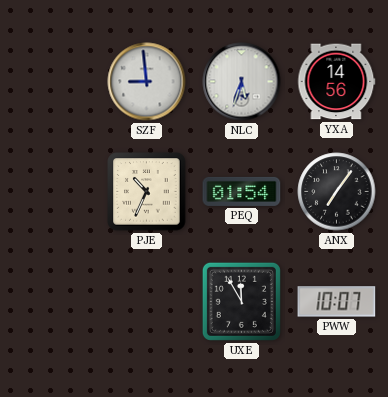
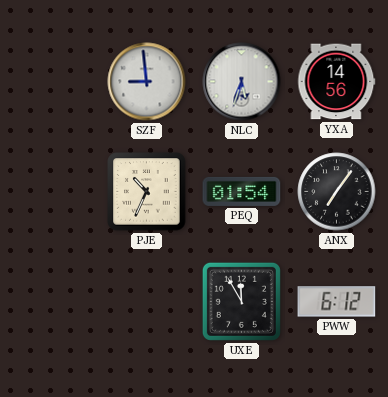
PWW: 10:07 -> 6:12
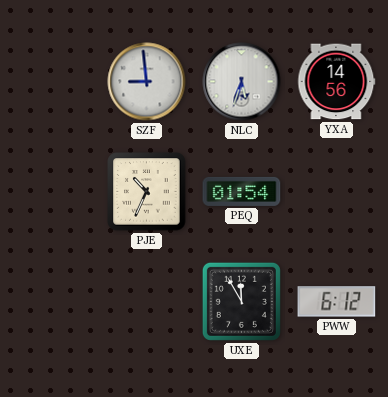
ANX: 7:06 -> none
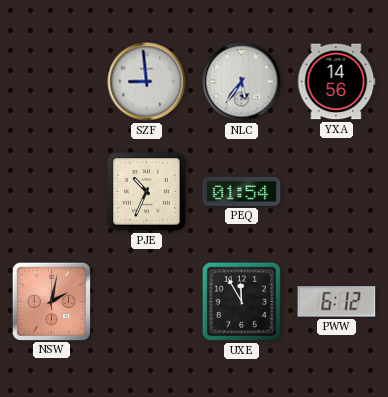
NLC: 5:33 -> 5:36
NSW: none -> 2:02
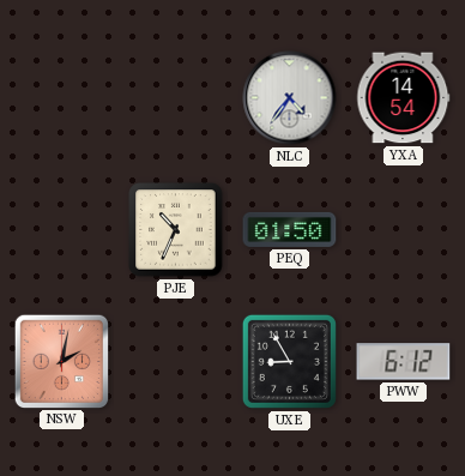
SZF: 8:59 -> none
NLC: 5:36 -> 4:36
YXA: 14:56 -> 14:54
PEQ: 01:54 -> 01:50
UXE: 11:55 -> 8:55
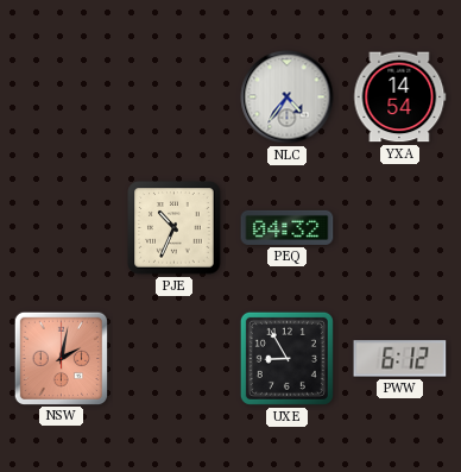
PEQ: 01:50 -> 04:32
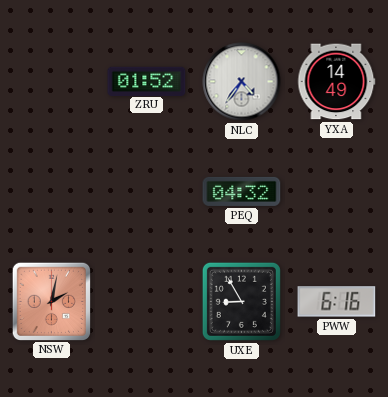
ZRU: none -> 01:52
YXA: 14:54 -> 14:49
PJE: 10:34 -> none
PWW: 6:12 -> 6:16
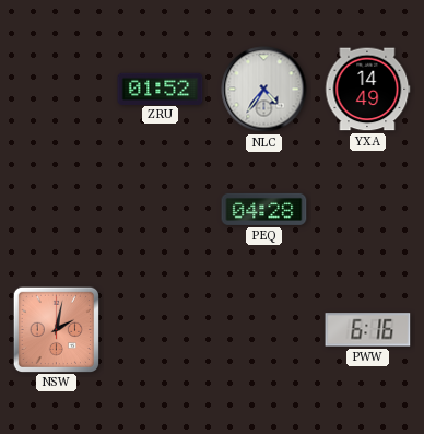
PEQ: 04:32 -> 04:28
UXE: 8:55 -> none
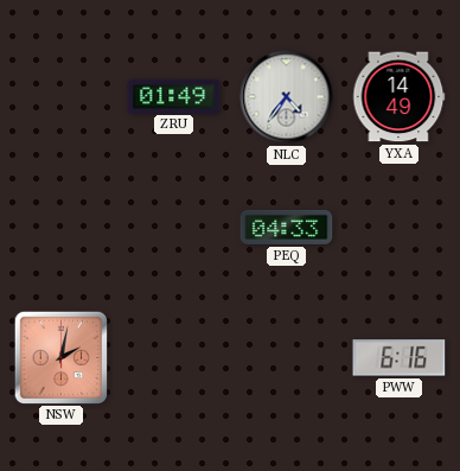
ZRU: 01:52 -> 01:49
PEQ: 04:28 -> 04:33
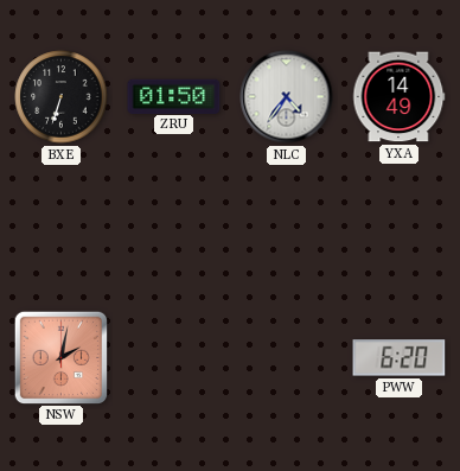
BXE: none -> 6:33
ZRU: 01:49 -> 01:50
PEQ: 04:33 -> none
PWW: 6:16 -> 6:20
